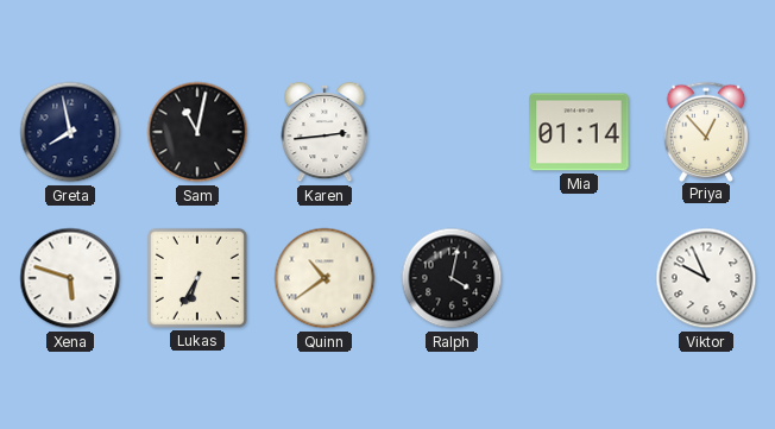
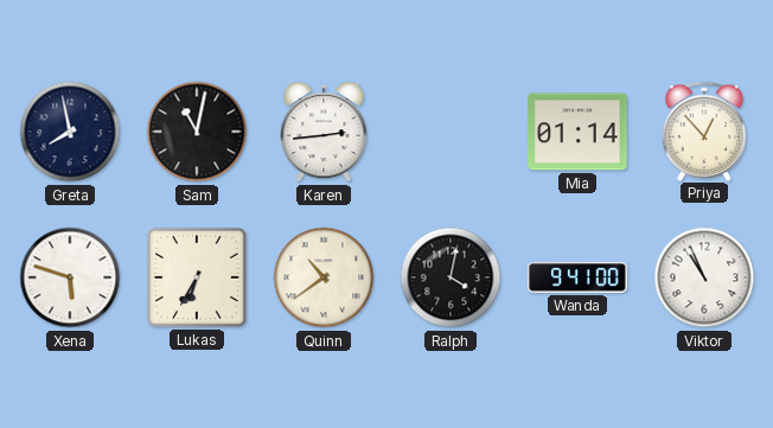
Wanda: none -> 9:41
Viktor: 9:56 -> 10:56
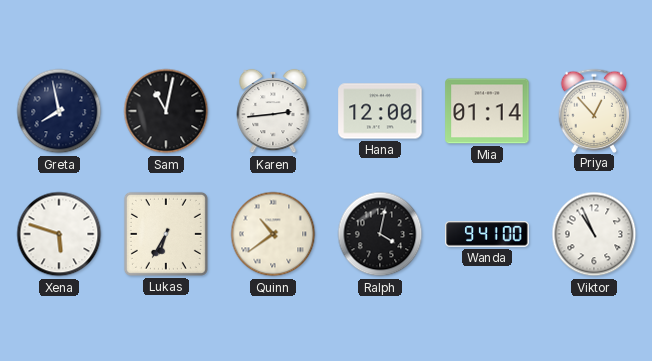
Hana: none -> 12:00
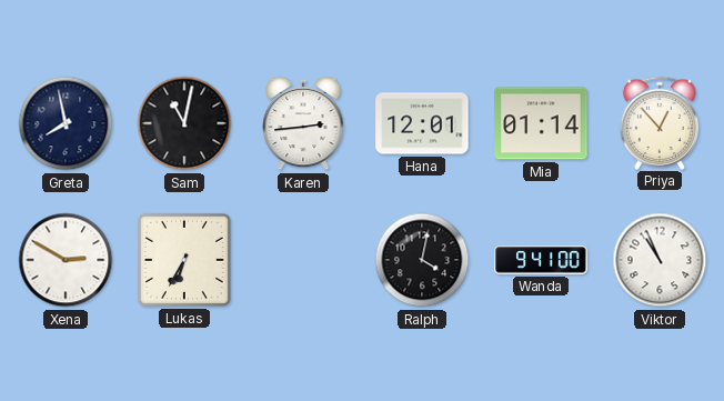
Hana: 12:00 -> 12:01
Xena: 5:48 -> 2:50
Quinn: 10:39 -> none
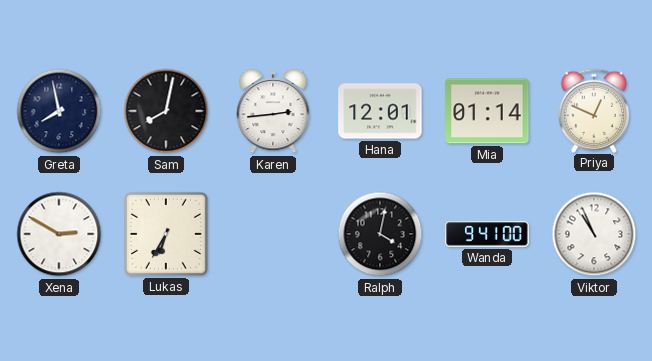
Sam: 11:02 -> 8:02
Priya: 12:53 -> 12:49
